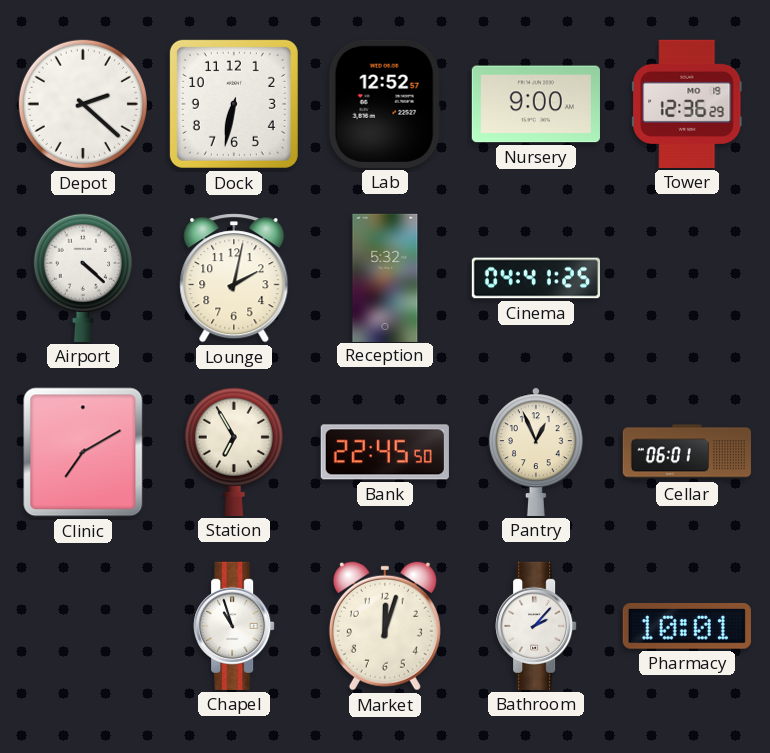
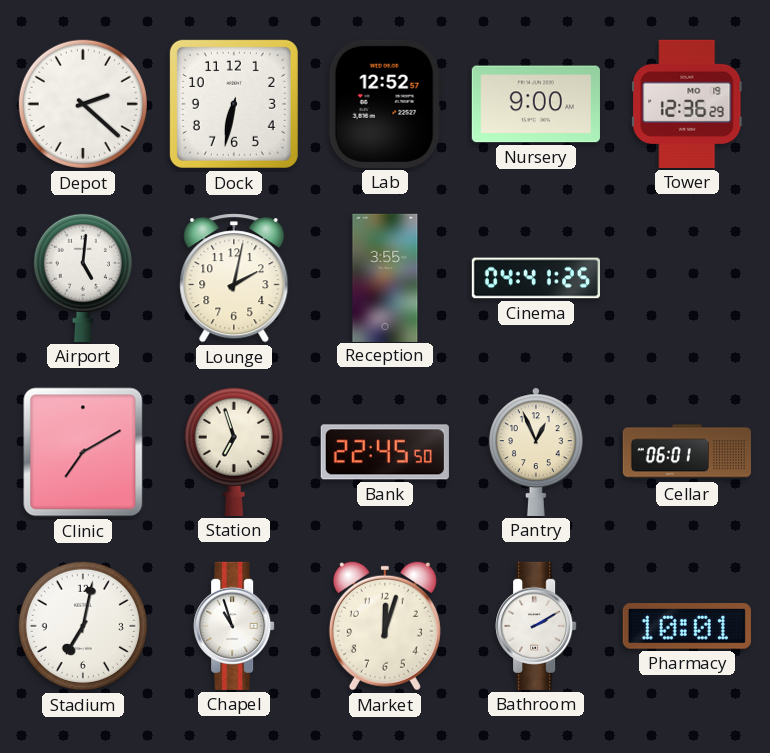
Airport: 4:22 -> 5:01
Reception: 5:32 -> 3:55
Station: 6:55 -> 6:57
Stadium: none -> 7:02
Bathroom: 2:07 -> 2:10
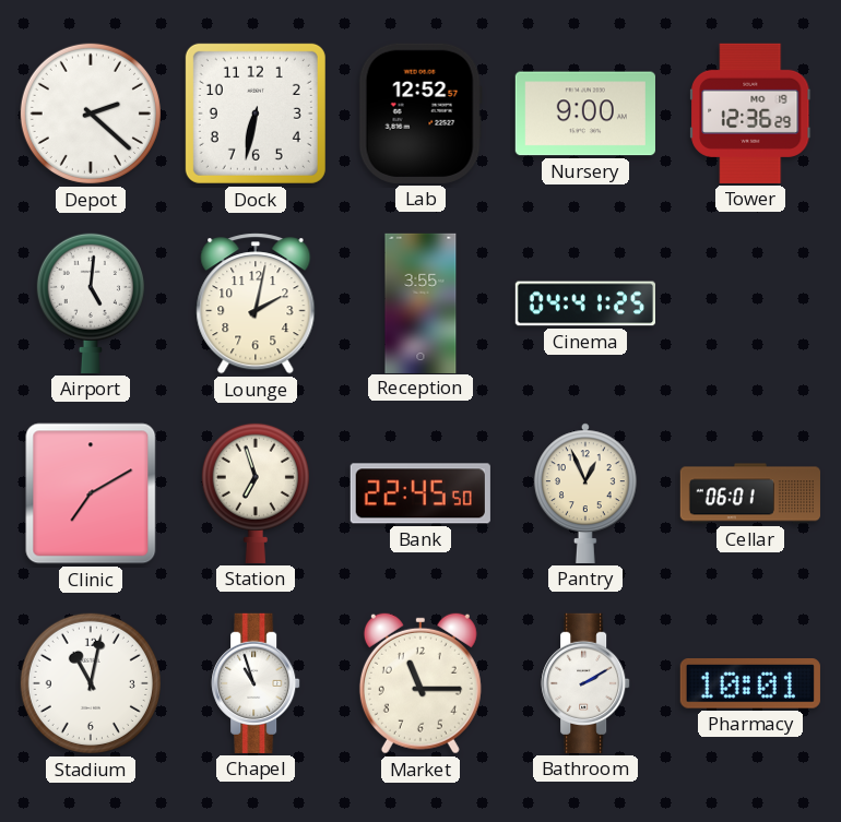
Stadium: 7:02 -> 11:02
Market: 12:03 -> 11:15
